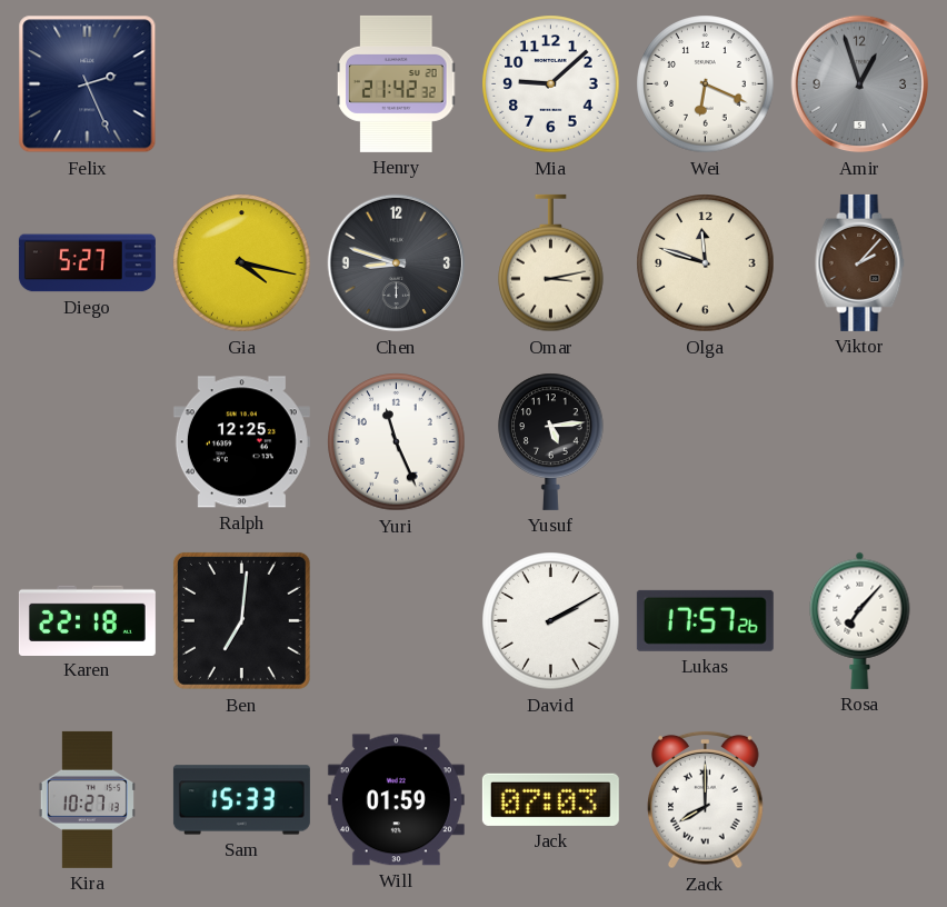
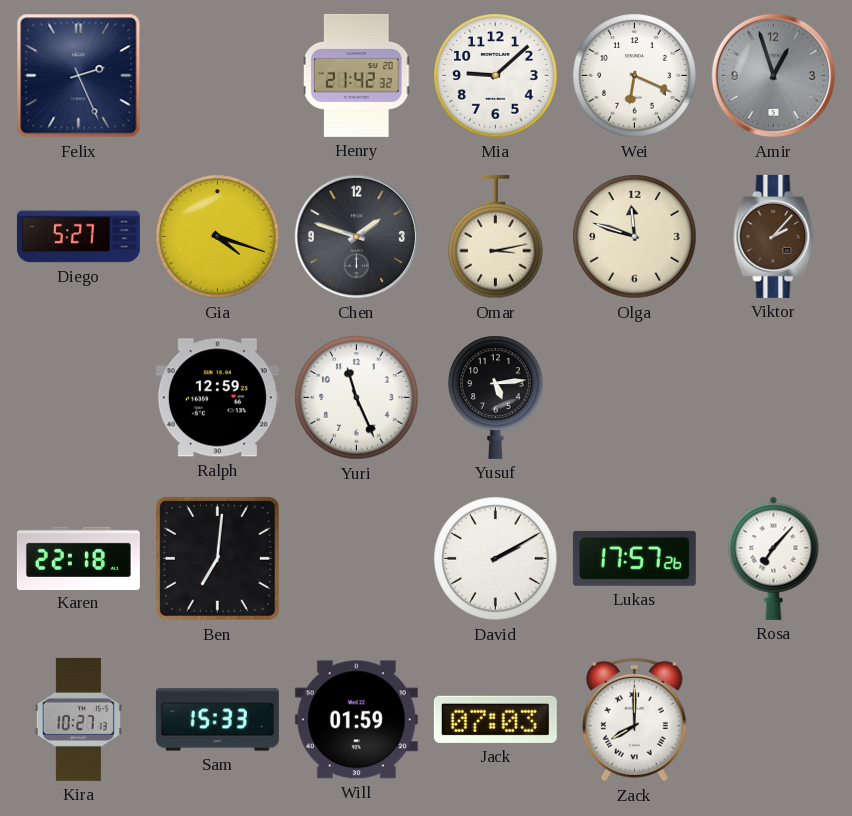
Gia: 4:17 -> 4:18
Chen: 8:48 -> 1:48
Ralph: 12:25 -> 12:59
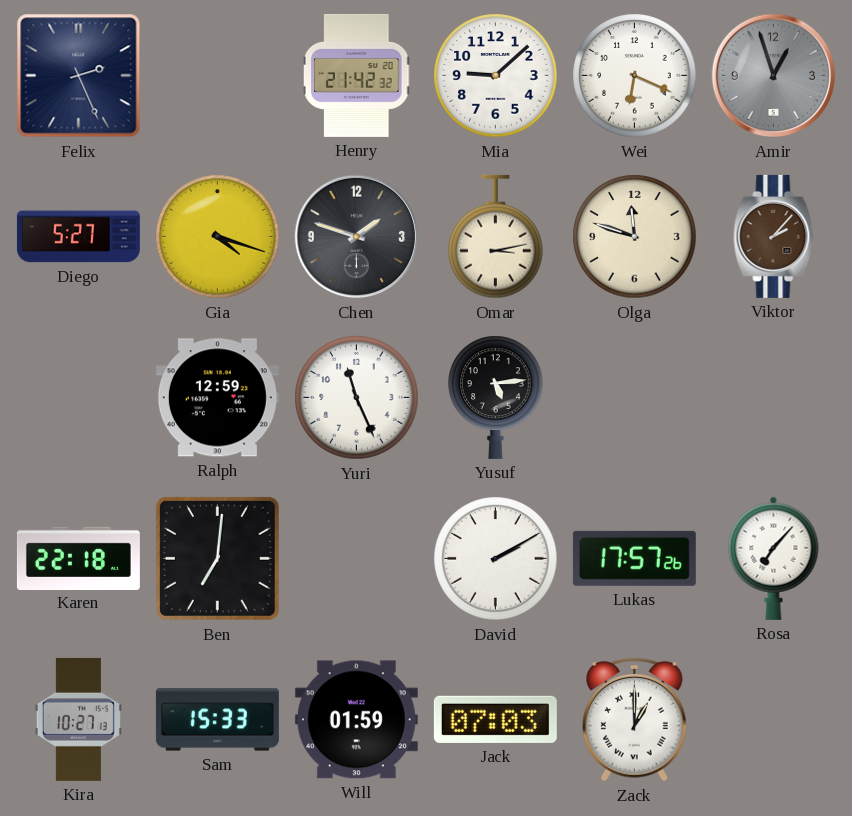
Zack: 8:00 -> 1:00
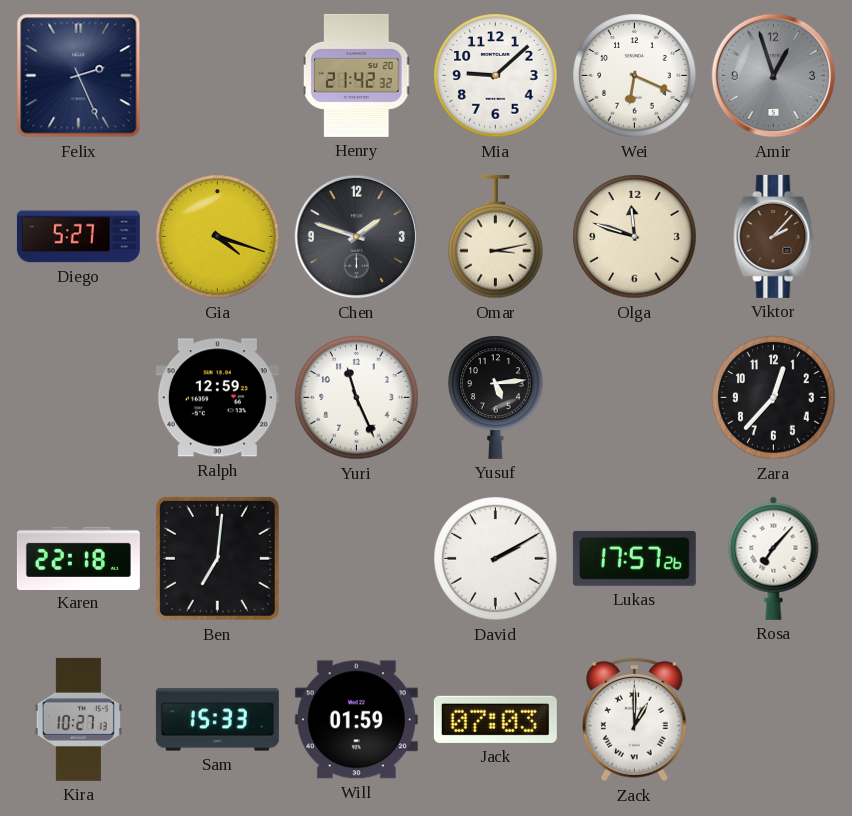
Zara: none -> 12:37
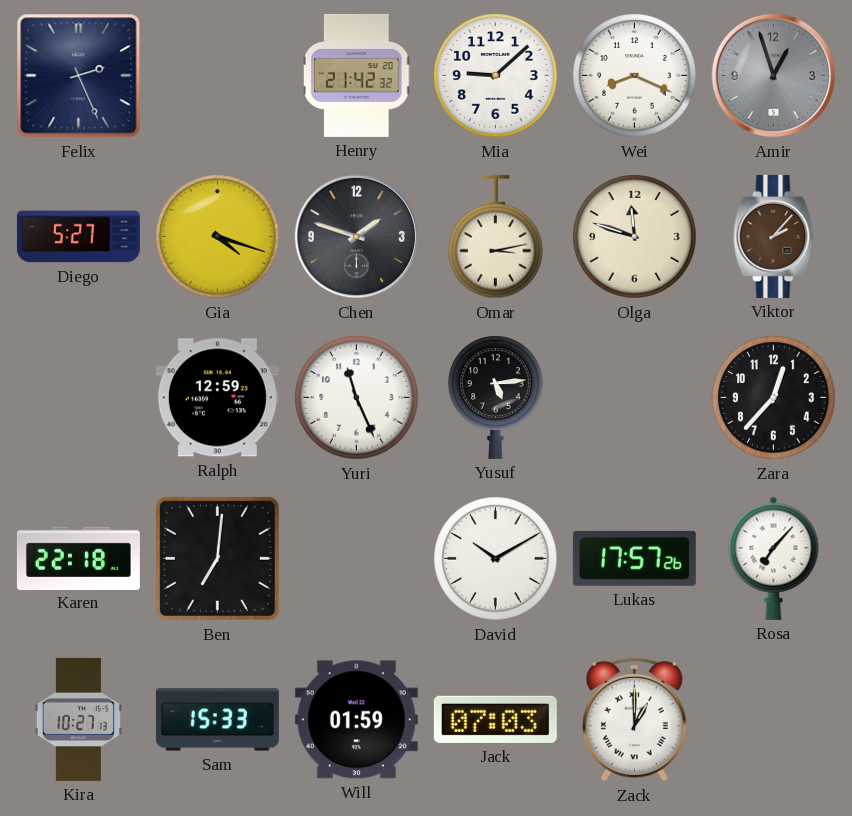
Wei: 6:19 -> 8:19
David: 2:10 -> 10:10
